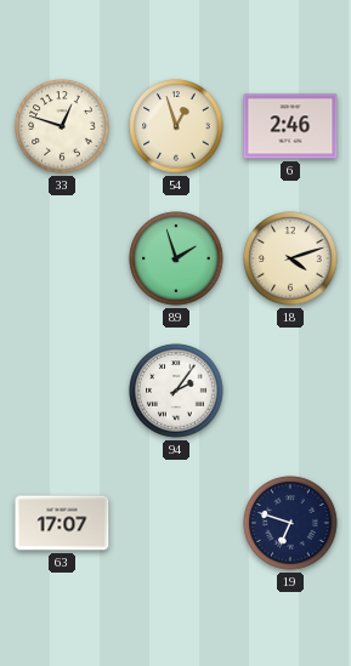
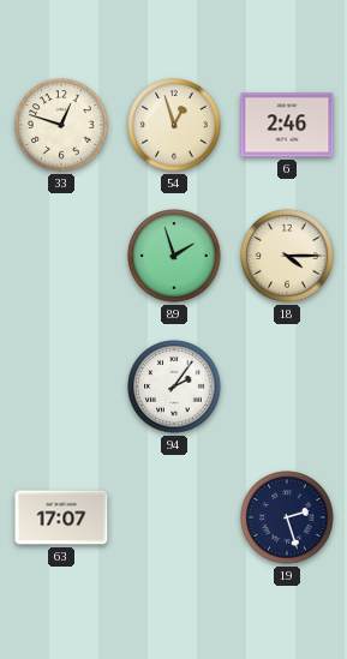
18: 4:12 -> 4:15
19: 6:48 -> 2:27
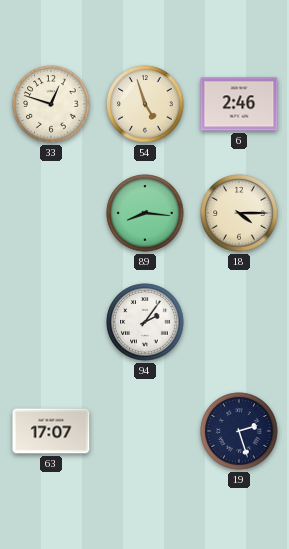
54: 12:57 -> 4:57
89: 1:57 -> 8:16
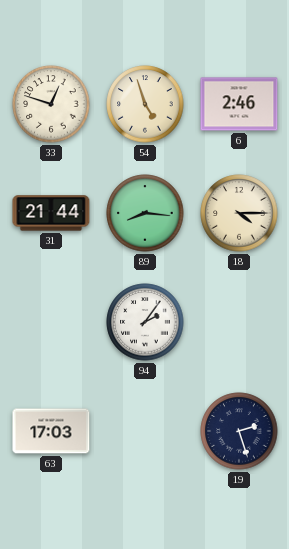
31: none -> 21:44
63: 17:07 -> 17:03
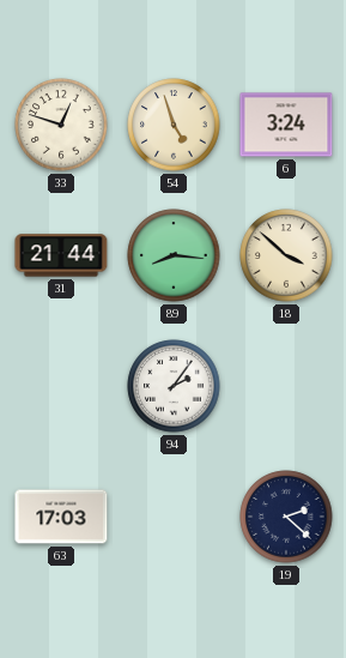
6: 2:46 -> 3:24
18: 4:15 -> 3:52
19: 2:27 -> 2:22
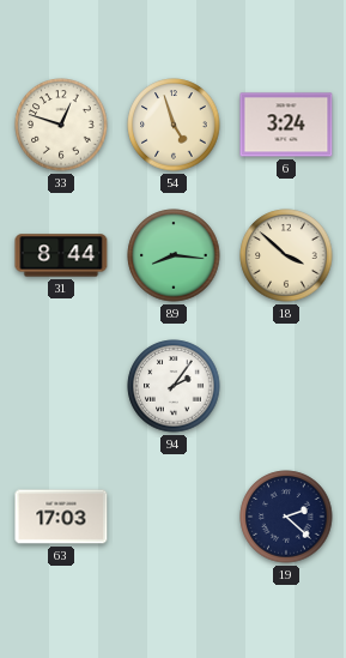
31: 21:44 -> 8:44
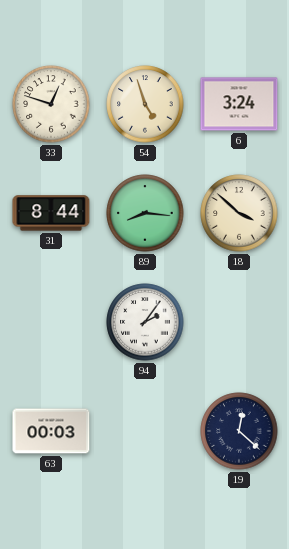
63: 17:03 -> 00:03
19: 2:22 -> 12:22
